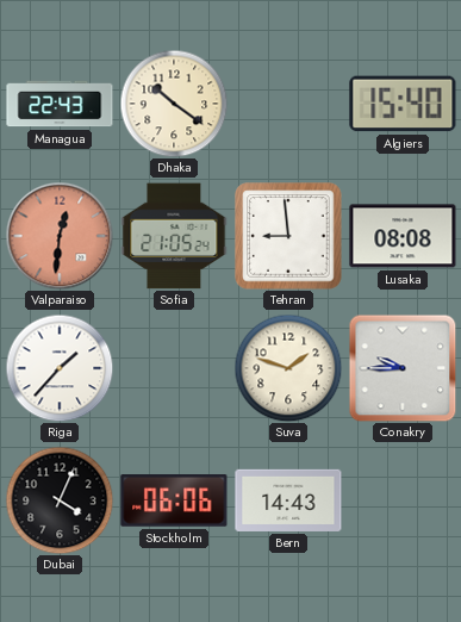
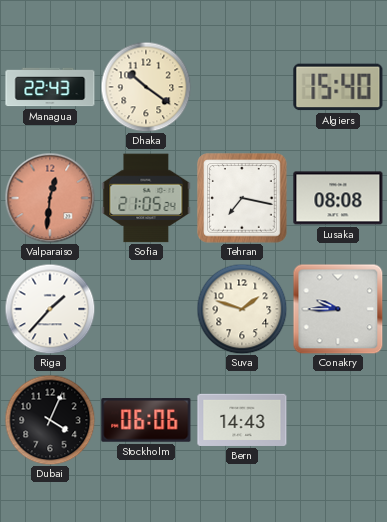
Tehran: 8:59 -> 7:17
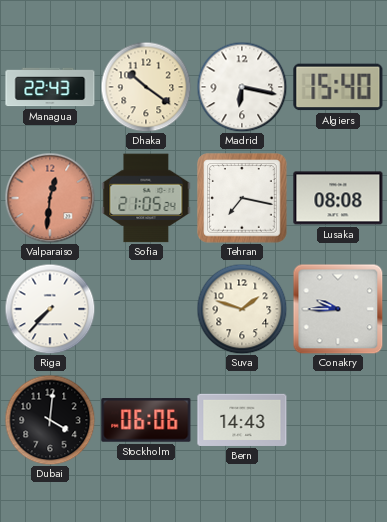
Madrid: none -> 6:17
Riga: 1:37 -> 7:37
Dubai: 4:04 -> 4:01
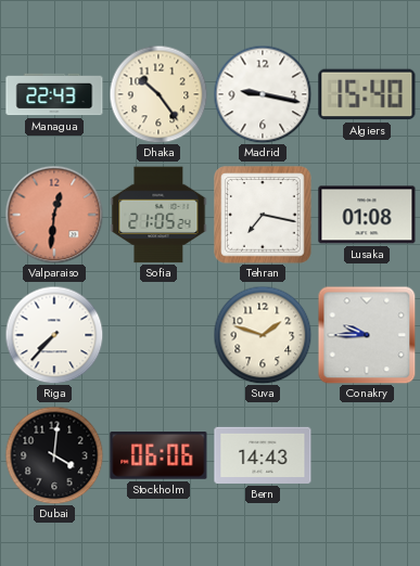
Dhaka: 10:21 -> 10:24
Madrid: 6:17 -> 9:17
Lusaka: 08:08 -> 01:08
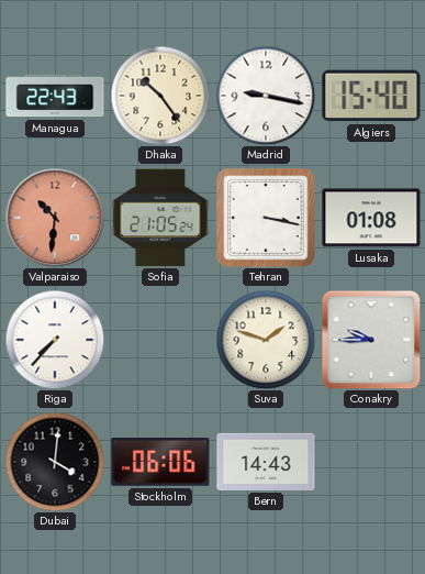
Valparaiso: 12:31 -> 10:31
Tehran: 7:17 -> 3:17
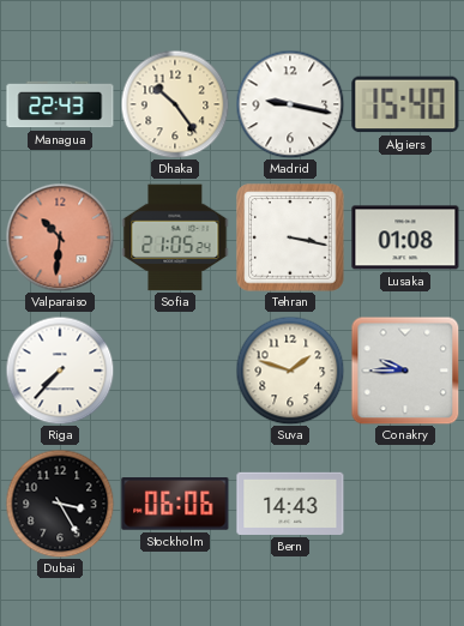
Dubai: 4:01 -> 3:25
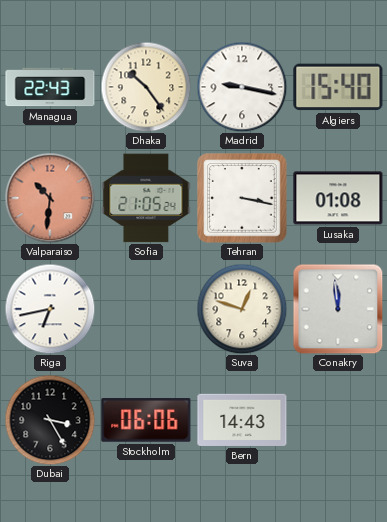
Riga: 7:37 -> 6:43
Suva: 1:48 -> 12:48
Conakry: 9:45 -> 11:59
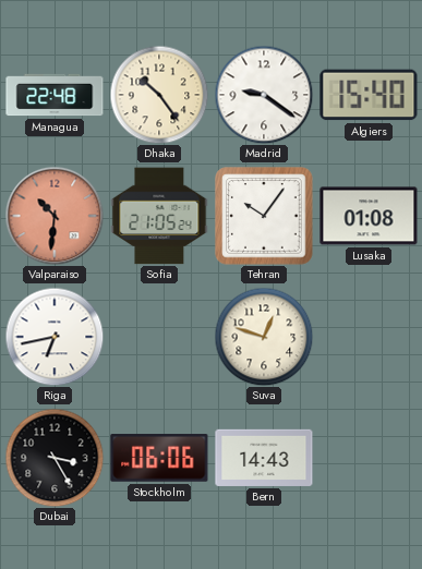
Managua: 22:43 -> 22:48
Madrid: 9:17 -> 9:21
Tehran: 3:17 -> 10:06
Conakry: 11:59 -> none
